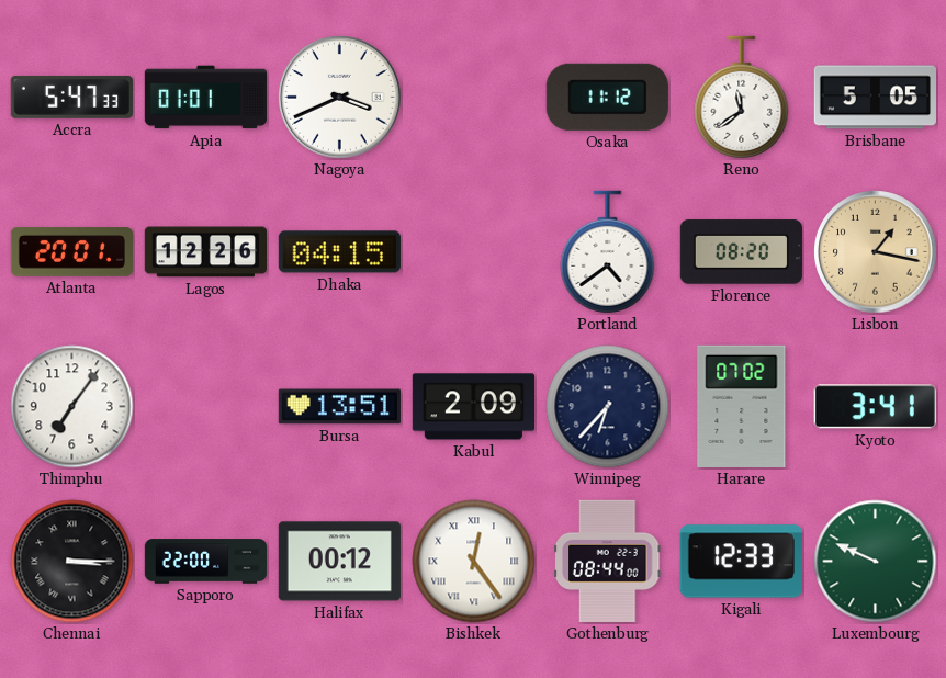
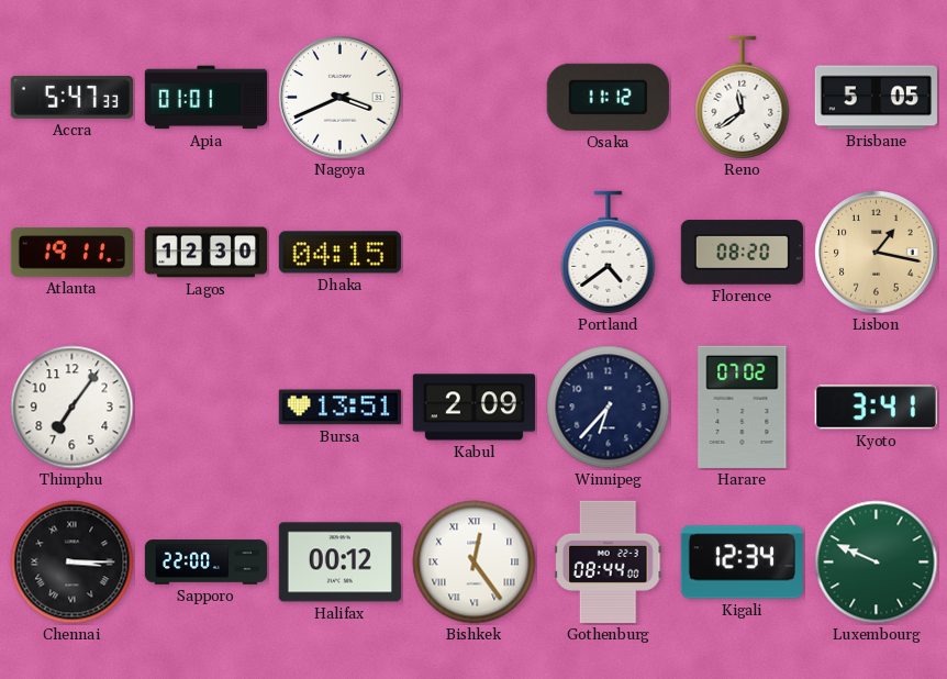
Atlanta: 20:01 -> 19:11
Lagos: 12:26 -> 12:30
Kigali: 12:33 -> 12:34
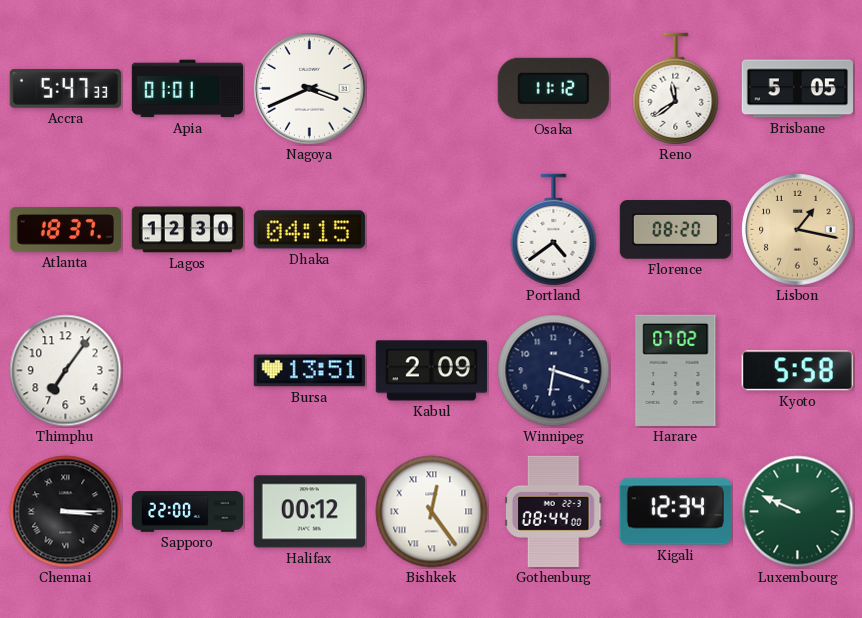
Atlanta: 19:11 -> 18:37
Winnipeg: 6:37 -> 6:18
Kyoto: 3:41 -> 5:58
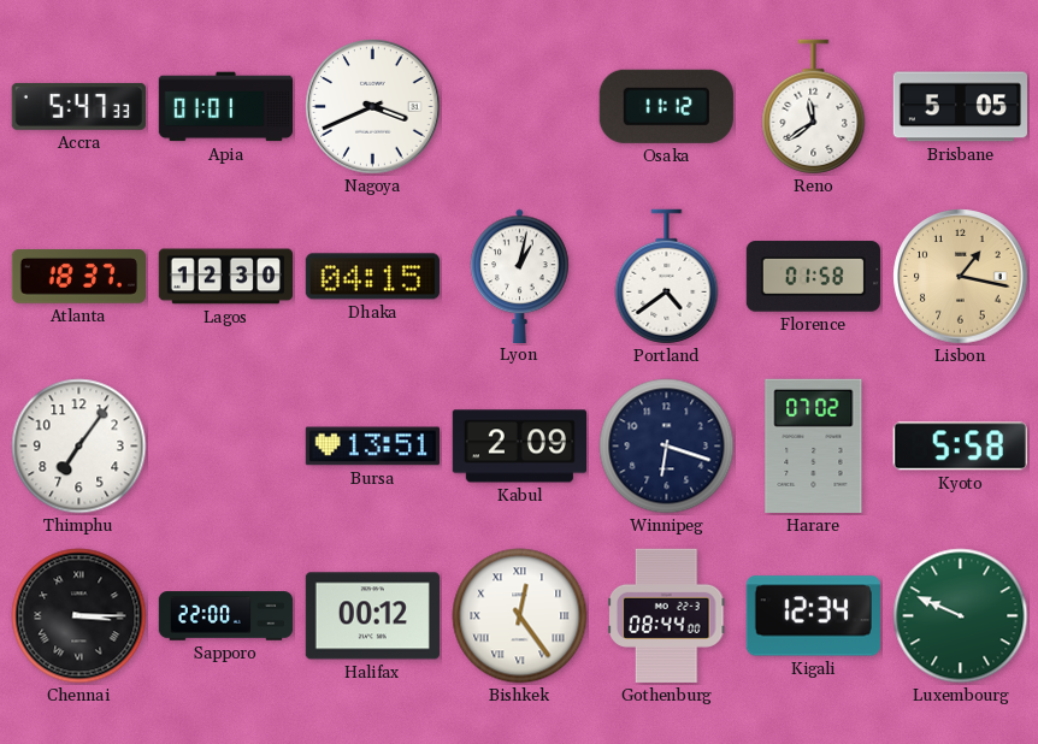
Lyon: none -> 1:02
Florence: 08:20 -> 01:58
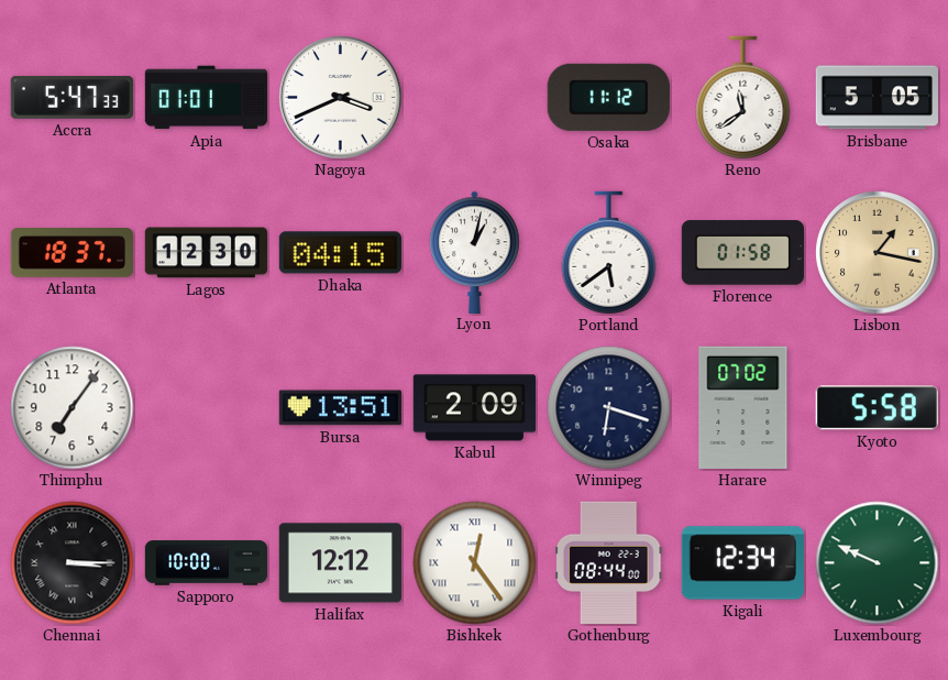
Portland: 4:39 -> 5:39
Sapporo: 22:00 -> 10:00
Halifax: 00:12 -> 12:12
